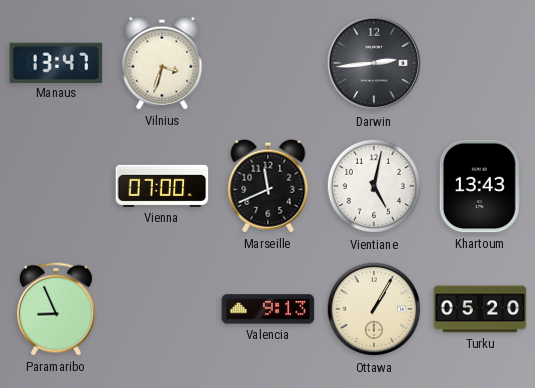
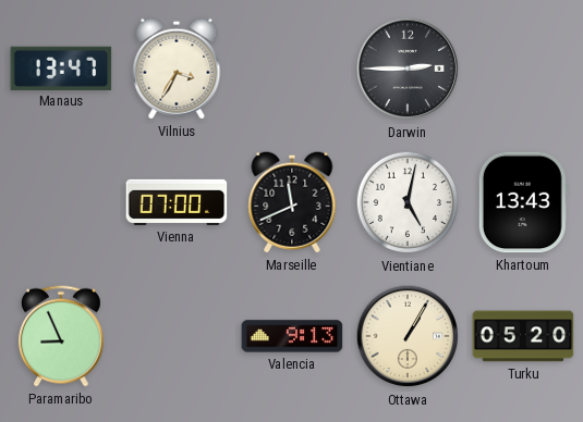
Vilnius: 3:33 -> 3:35
Darwin: 2:44 -> 2:45
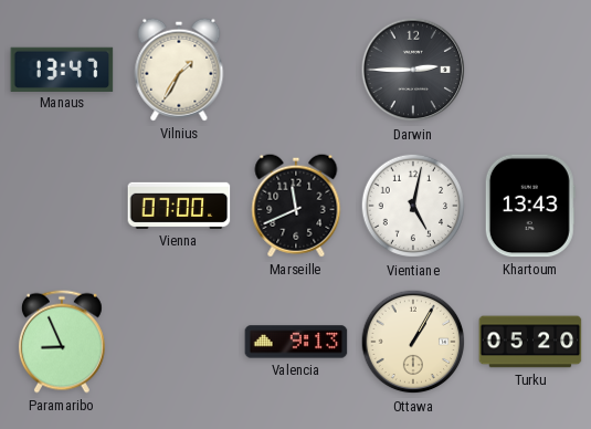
Vilnius: 3:35 -> 1:35
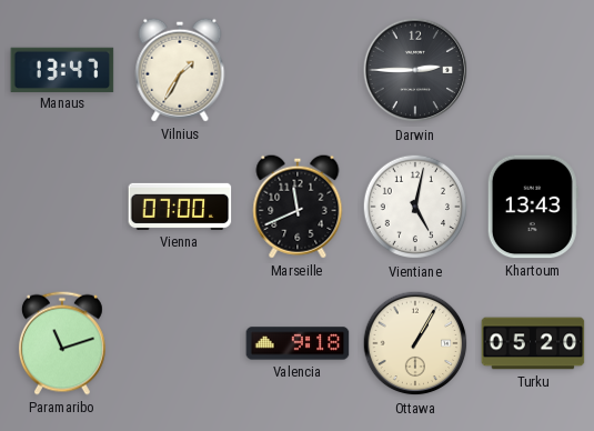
Paramaribo: 8:56 -> 11:12
Valencia: 9:13 -> 9:18
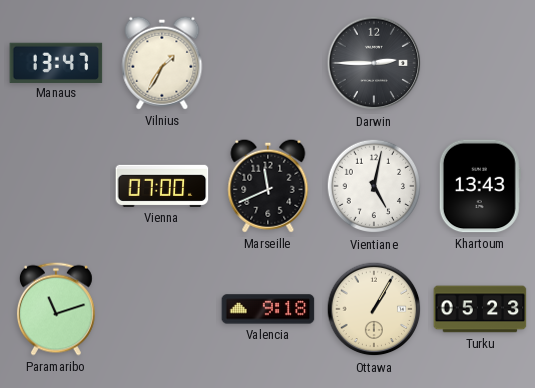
Turku: 05:20 -> 05:23
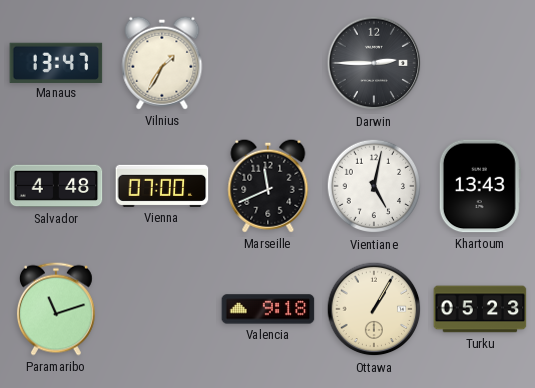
Salvador: none -> 4:48
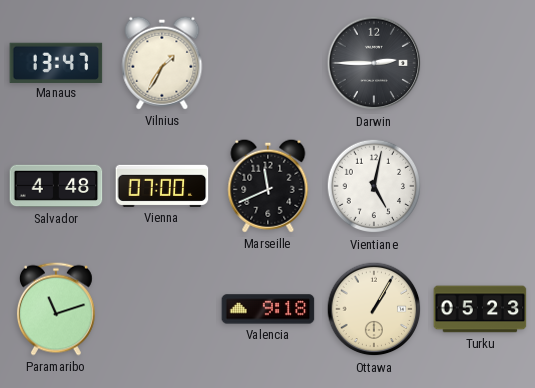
Khartoum: 13:43 -> none
